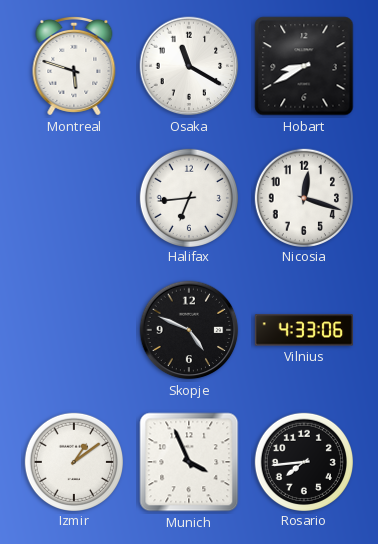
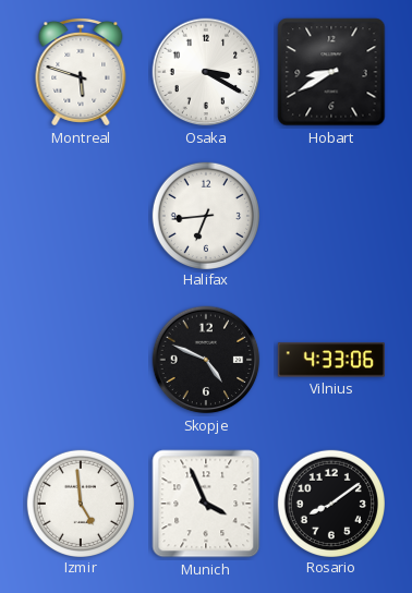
Osaka: 11:20 -> 3:20
Nicosia: 12:18 -> none
Izmir: 1:09 -> 4:59
Rosario: 7:44 -> 8:09
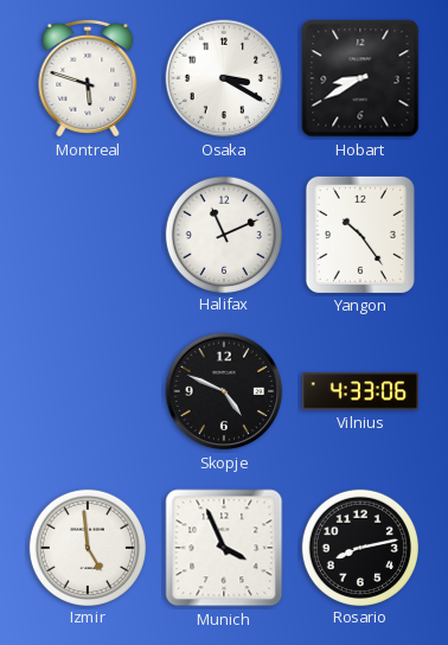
Halifax: 6:44 -> 11:11
Yangon: none -> 10:24
Rosario: 8:09 -> 8:13
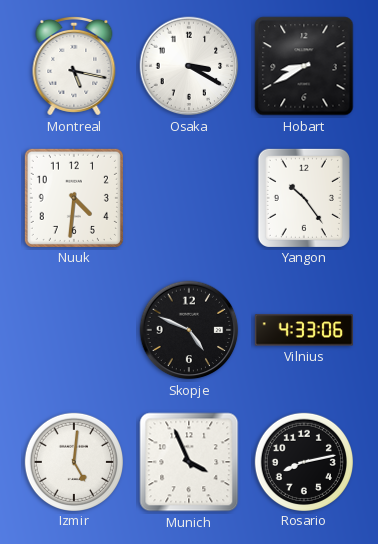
Montreal: 5:48 -> 5:17
Nuuk: none -> 4:31
Halifax: 11:11 -> none
Izmir: 4:59 -> 5:01
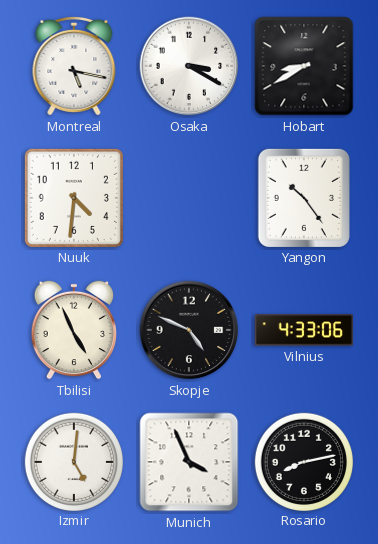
Tbilisi: none -> 4:56
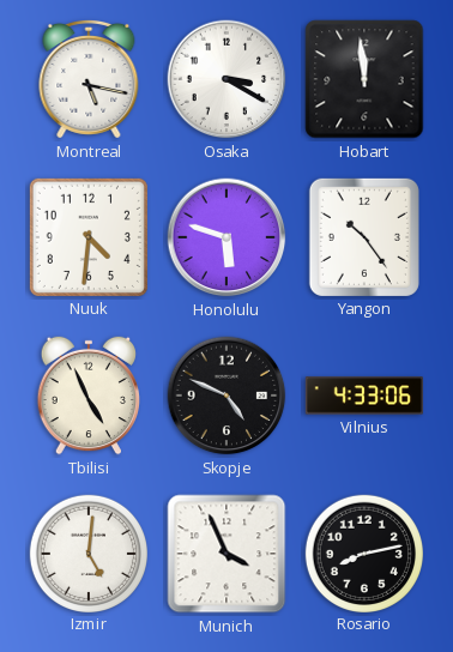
Hobart: 8:40 -> 11:59
Honolulu: none -> 5:48
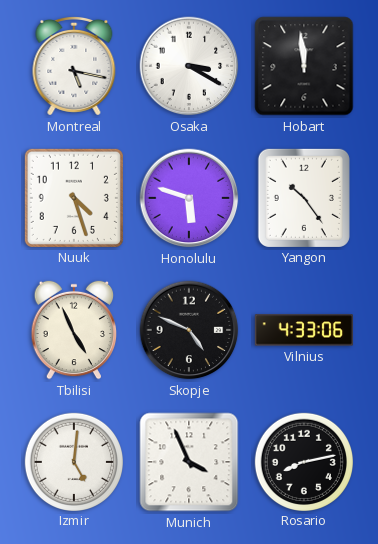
Nuuk: 4:31 -> 4:27
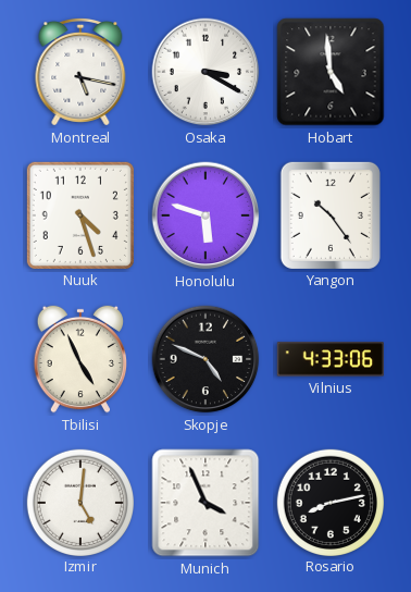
Hobart: 11:59 -> 4:59
